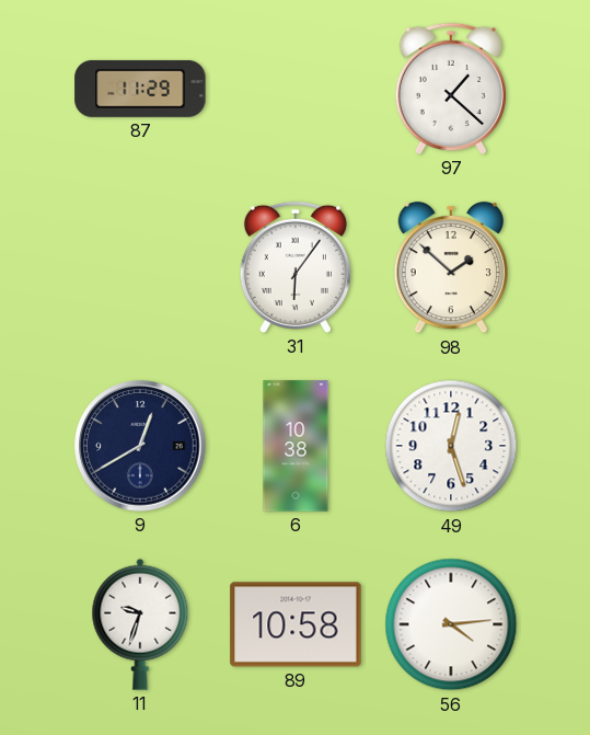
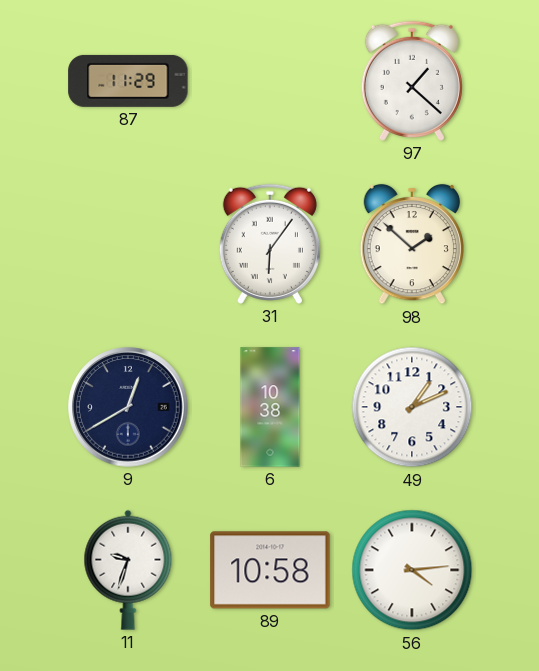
49: 12:27 -> 1:11
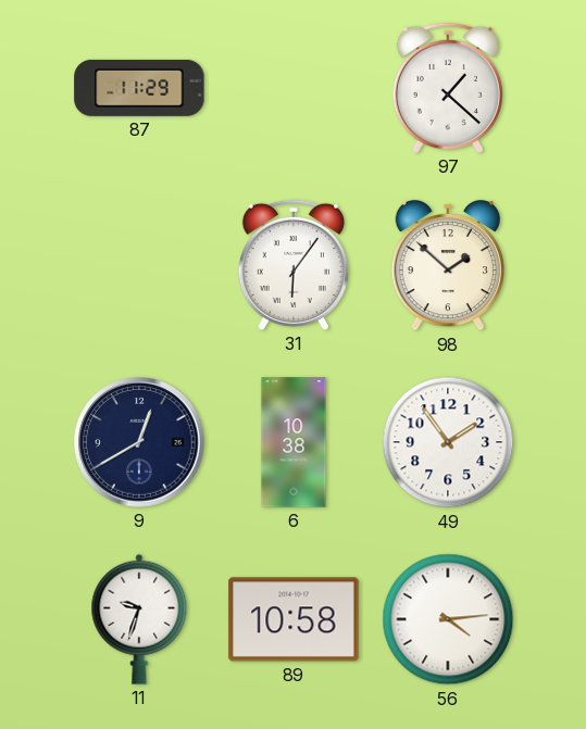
49: 1:11 -> 1:54
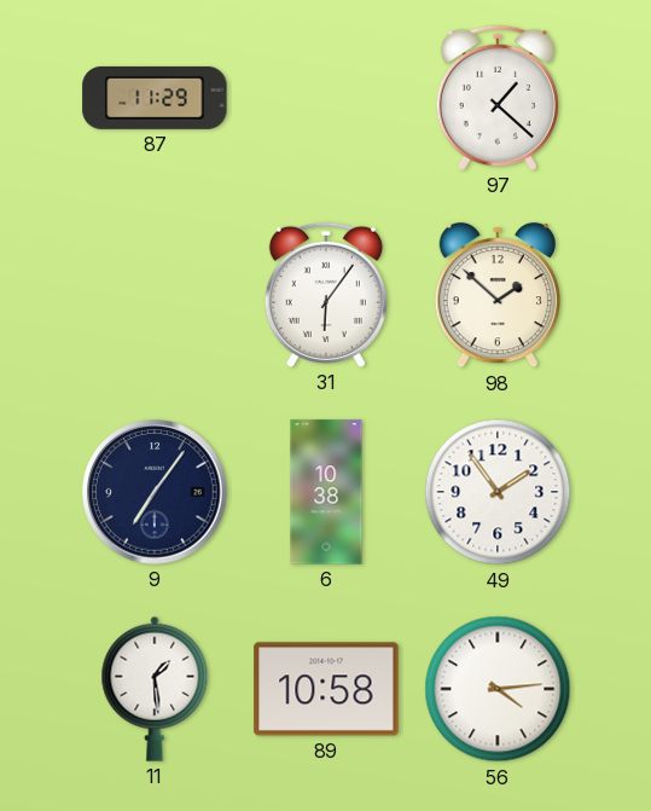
9: 12:40 -> 7:06
11: 9:33 -> 1:29
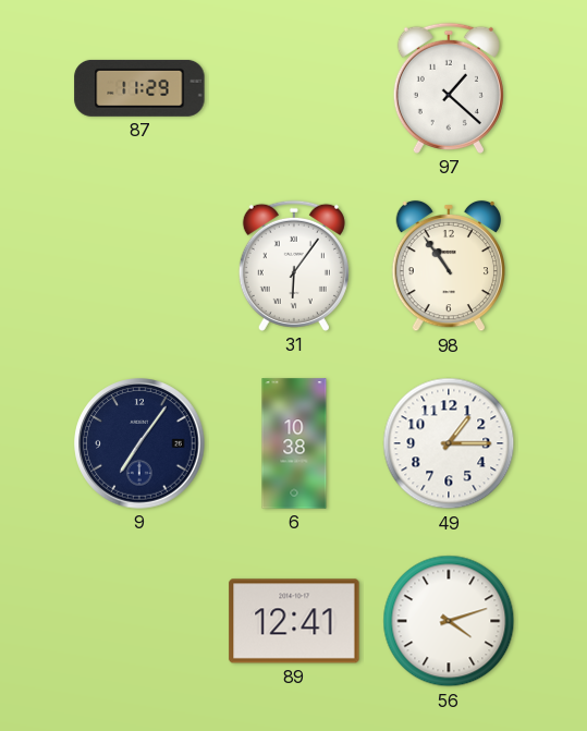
98: 1:52 -> 10:54
49: 1:54 -> 1:15
11: 1:29 -> none
89: 10:58 -> 12:41
56: 4:14 -> 4:12
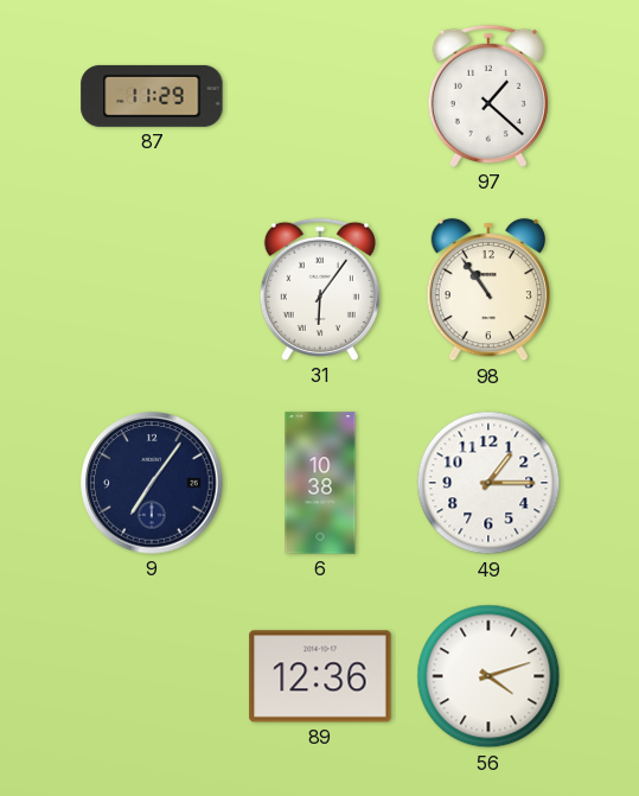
89: 12:41 -> 12:36
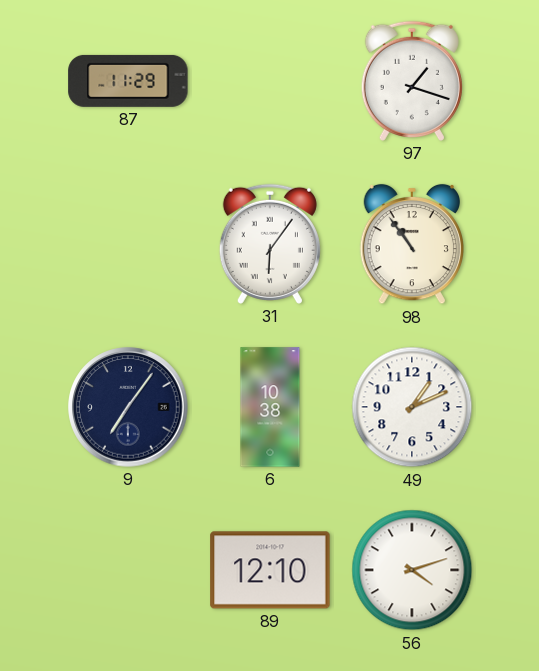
97: 1:22 -> 1:18
49: 1:15 -> 1:11
89: 12:36 -> 12:10
